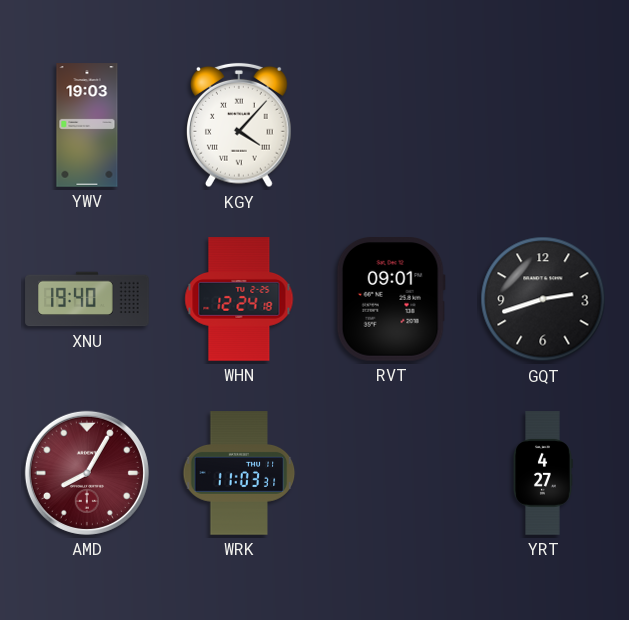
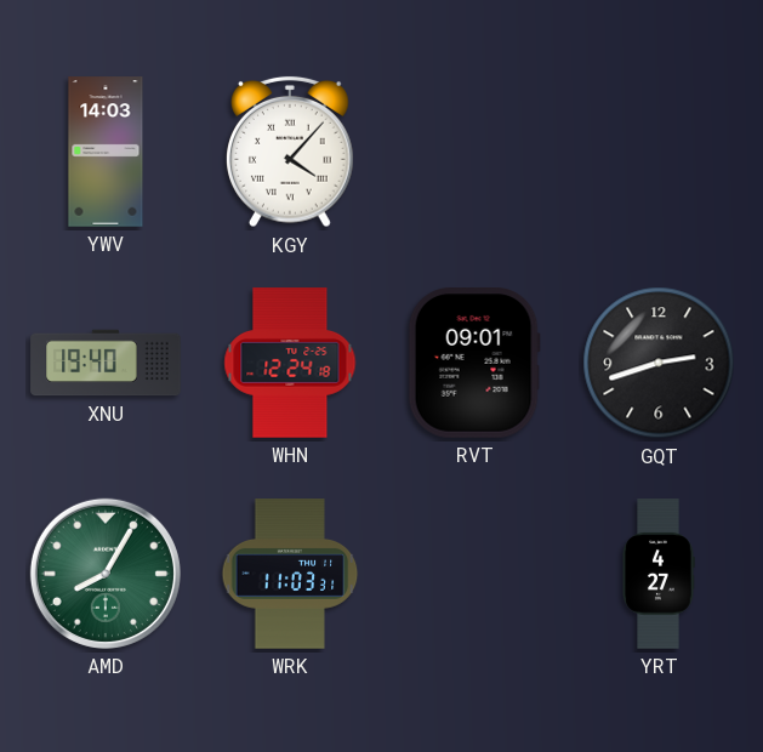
YWV: 19:03 -> 14:03
AMD dial: burgundy -> green
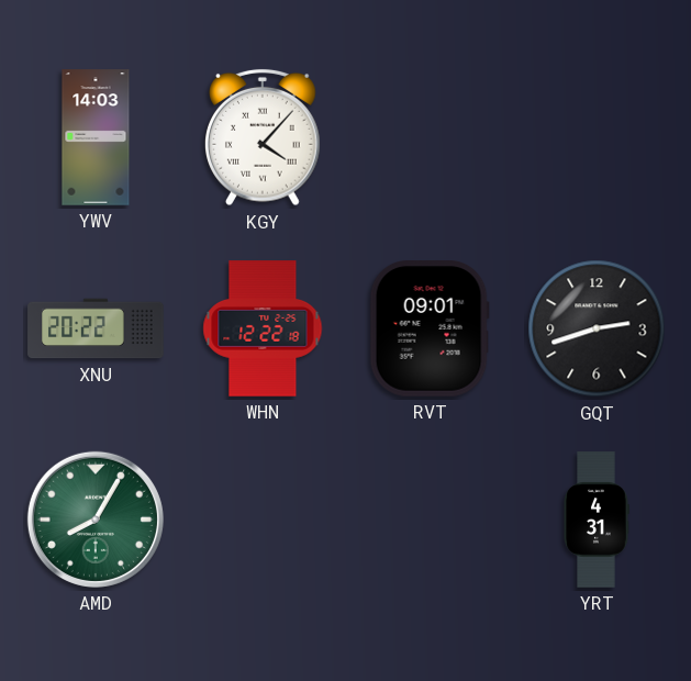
XNU: 19:40 -> 20:22
WHN: 12:24 -> 12:22
WRK: 11:03 -> none
YRT: 4:27 -> 4:31
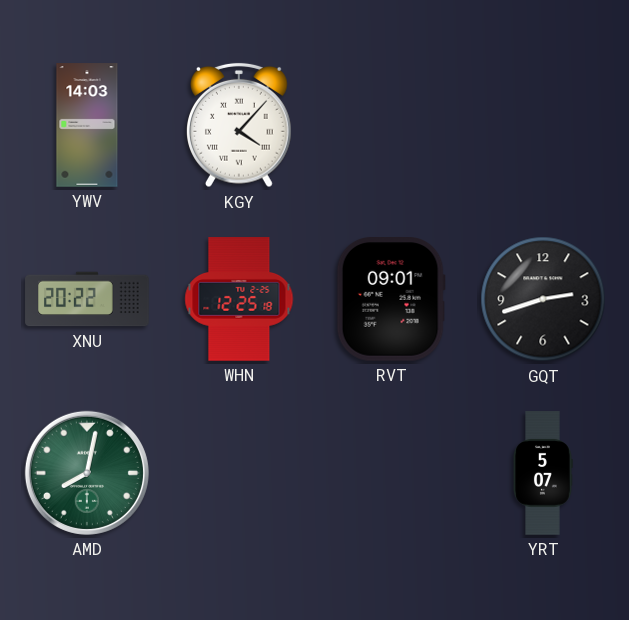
WHN: 12:22 -> 12:25
AMD: 8:05 -> 8:02
YRT: 4:31 -> 5:07
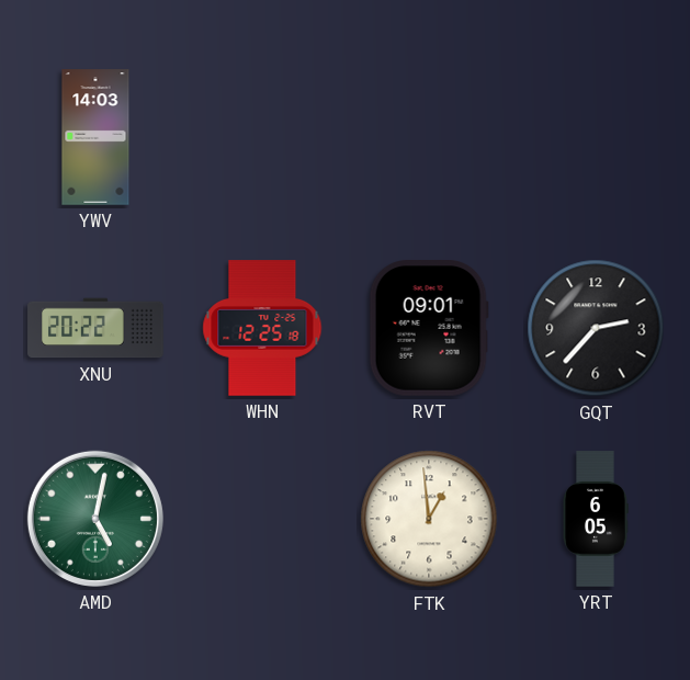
KGY: 4:07 -> none
GQT: 2:42 -> 2:37
AMD: 8:02 -> 5:02
FTK: none -> 12:59
YRT: 5:07 -> 6:05
